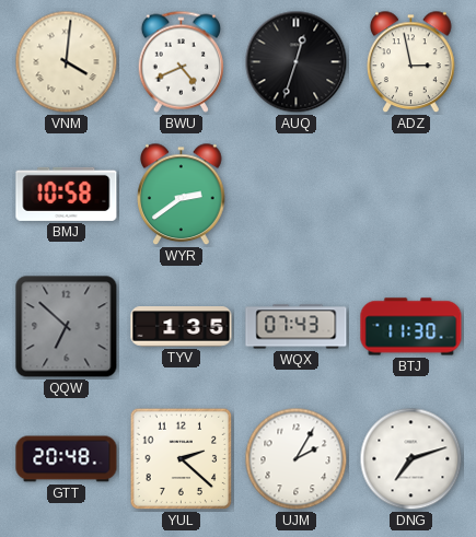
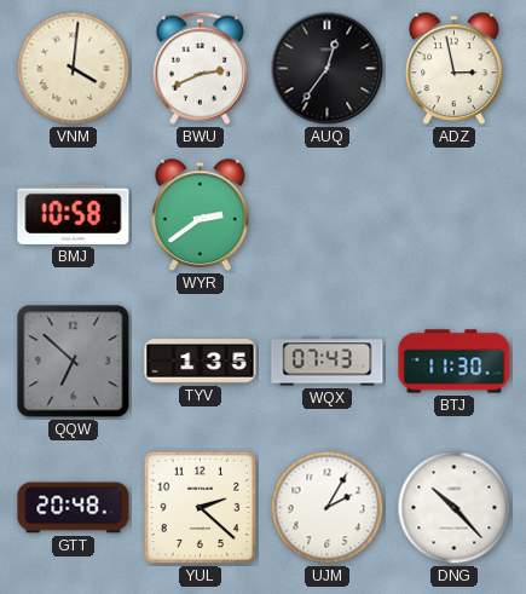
BWU: 4:41 -> 2:41
AUQ: 12:33 -> 12:36
DNG: 7:12 -> 10:23
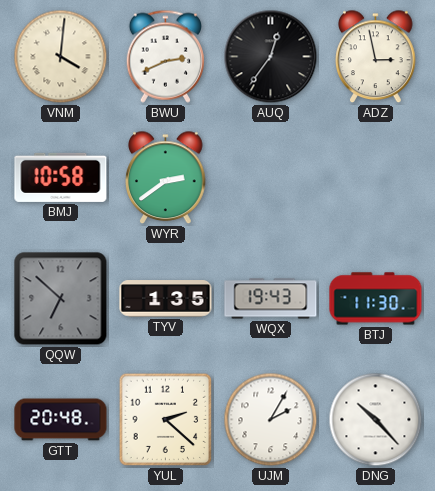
WQX: 07:43 -> 19:43
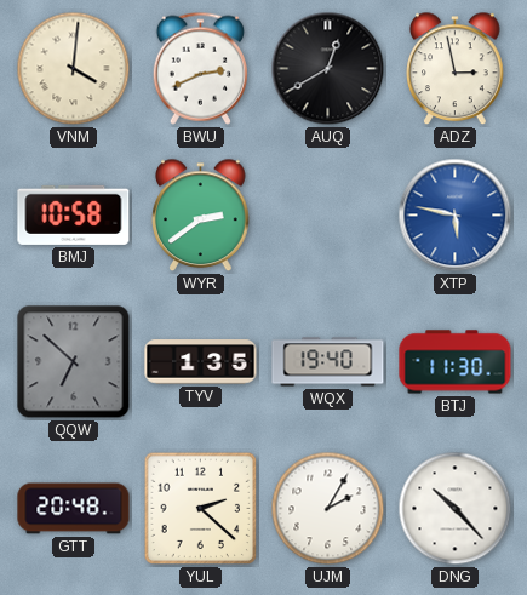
AUQ: 12:36 -> 12:40
XTP: none -> 5:47
WQX: 19:43 -> 19:40
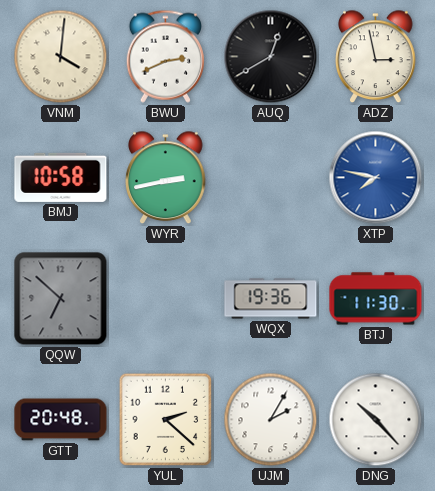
WYR: 2:39 -> 2:43
XTP: 5:47 -> 7:47
TYV: 1:35 -> none
WQX: 19:40 -> 19:36
